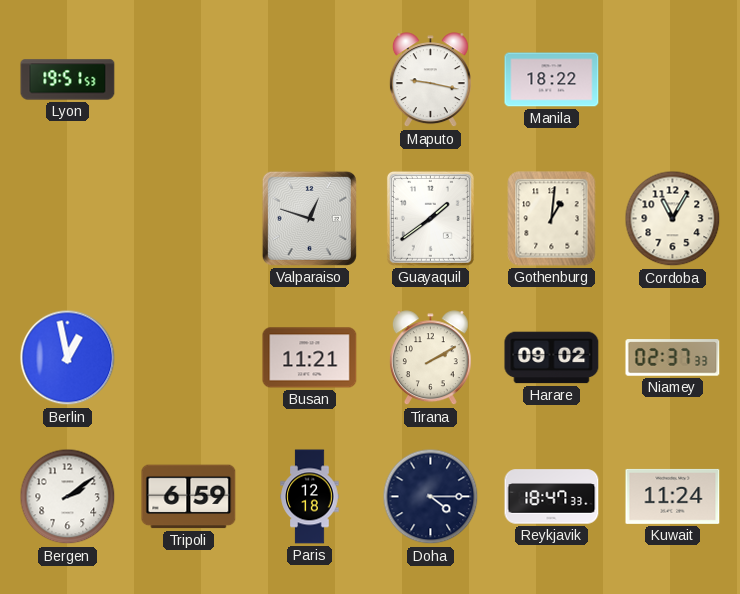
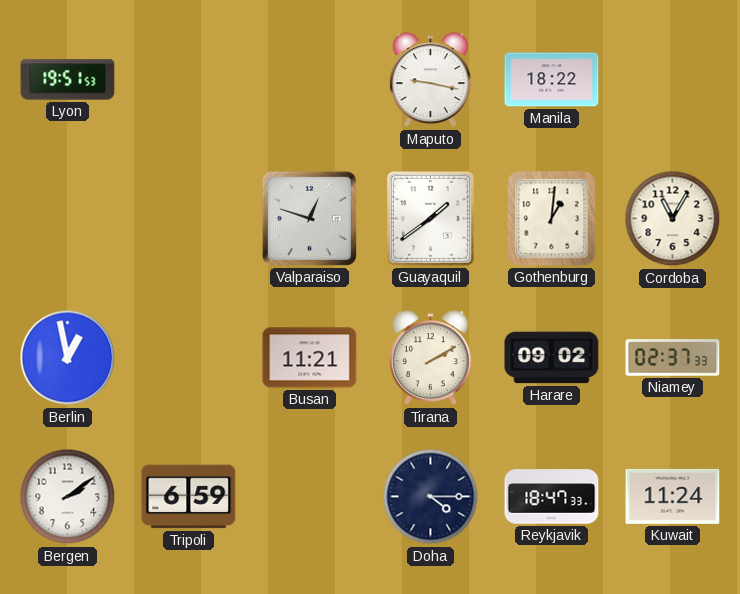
Paris: 12:18 -> none
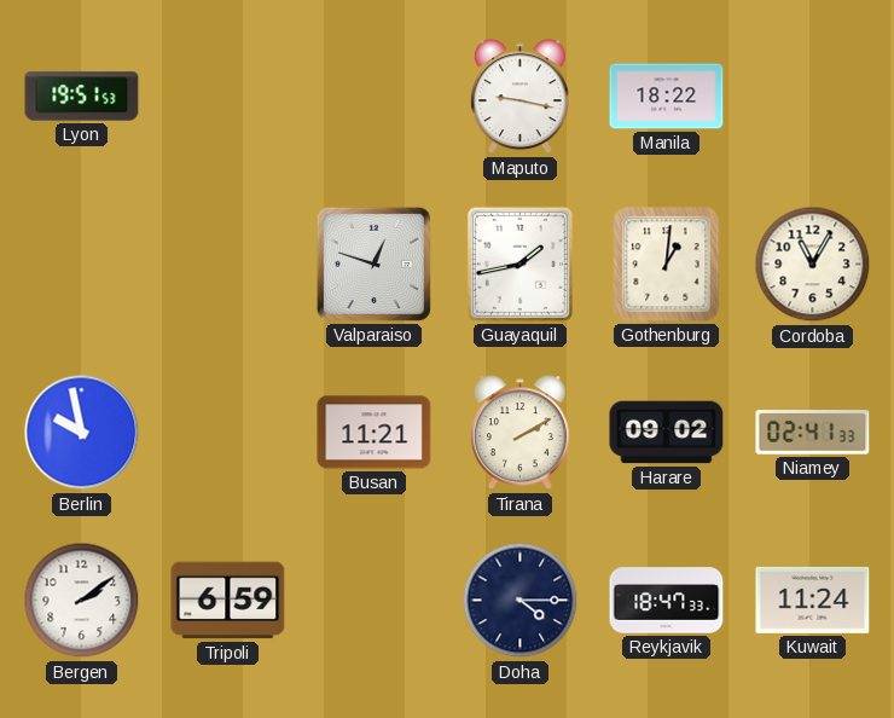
Guayaquil: 1:39 -> 1:43
Berlin: 12:58 -> 9:58
Niamey: 02:37 -> 02:41
